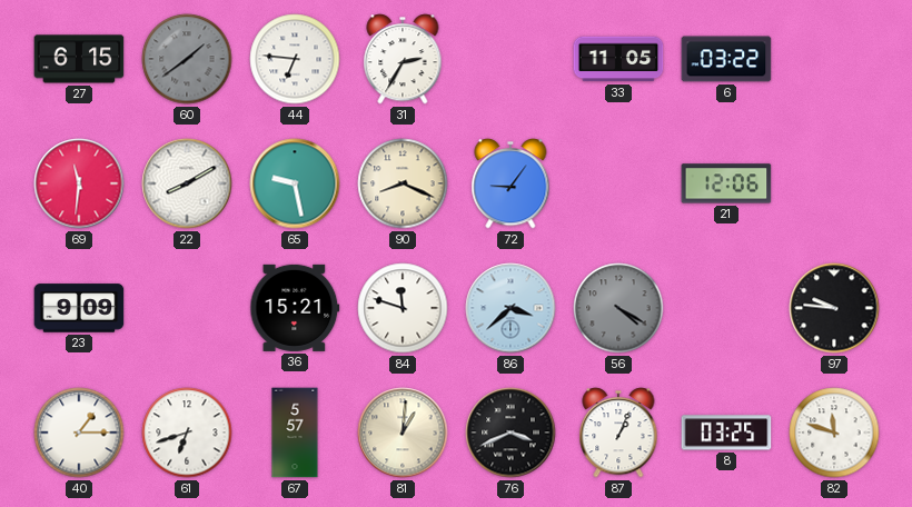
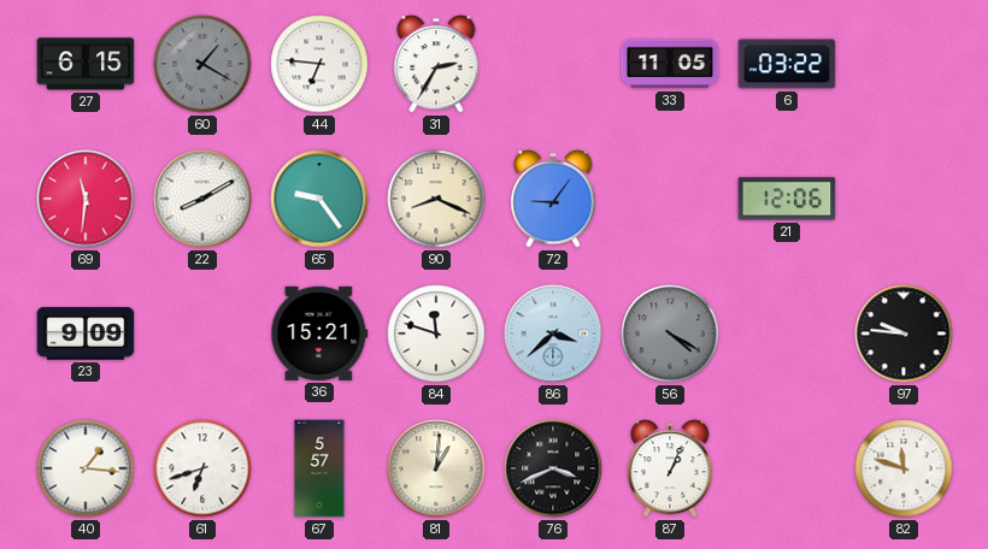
60: 1:39 -> 1:20
65: 9:28 -> 9:24
40: 1:15 -> 1:16
8: 03:25 -> none
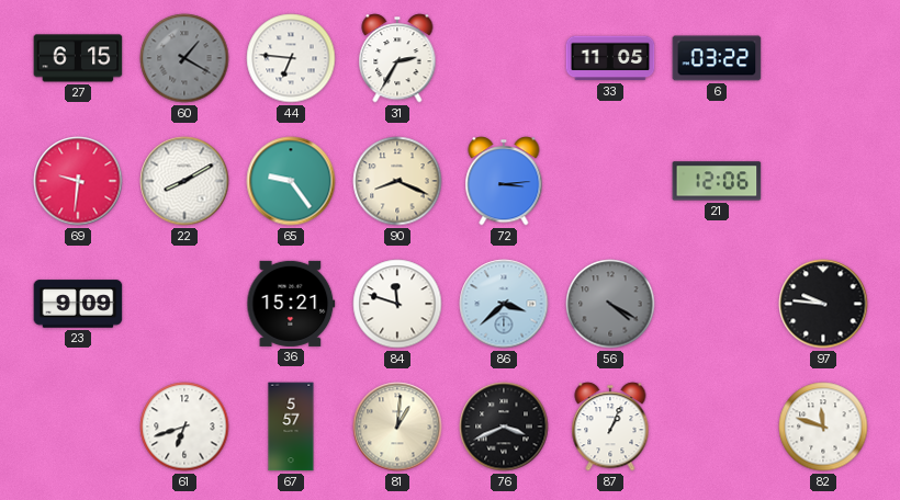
69: 11:31 -> 9:31
72: 9:06 -> 3:14
40: 1:16 -> none
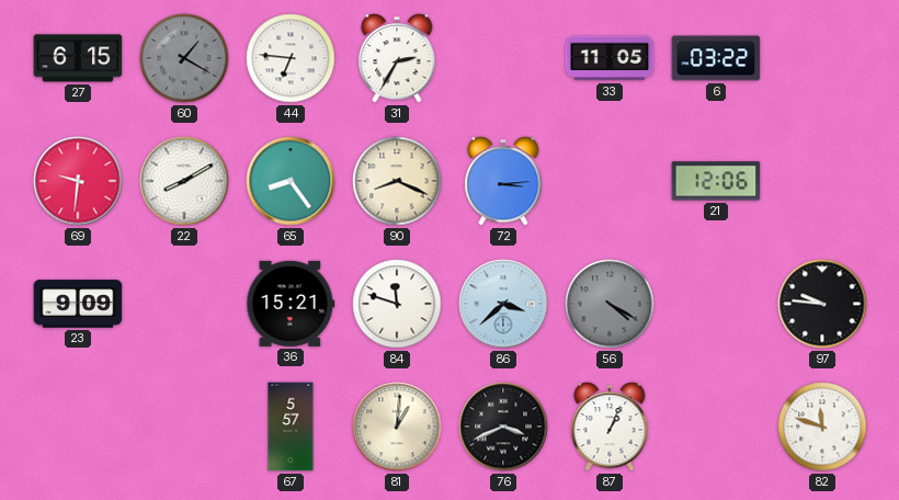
65: 9:24 -> 8:24
61: 6:42 -> none
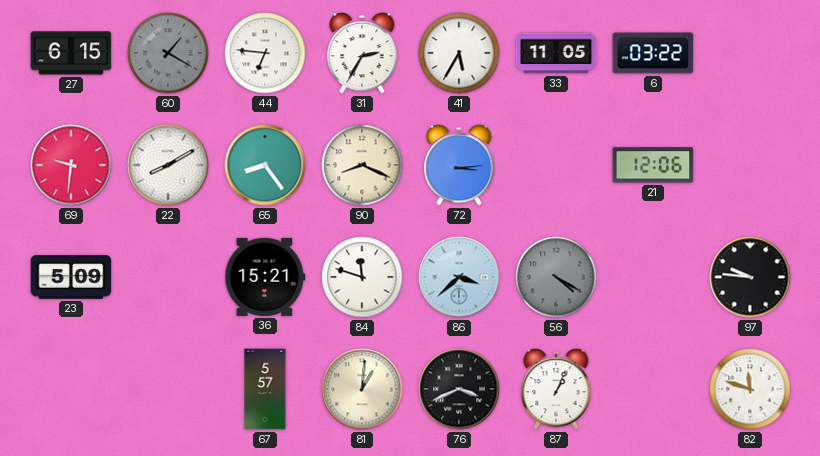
41: none -> 5:35
23: 9:09 -> 5:09
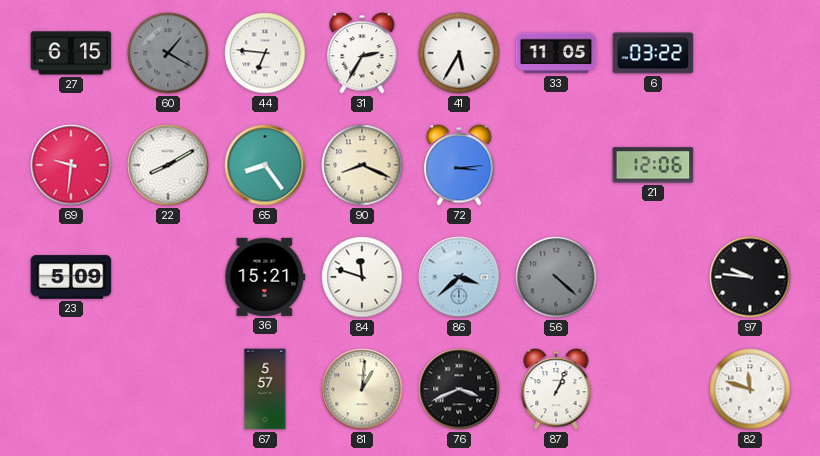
56: 4:20 -> 4:22
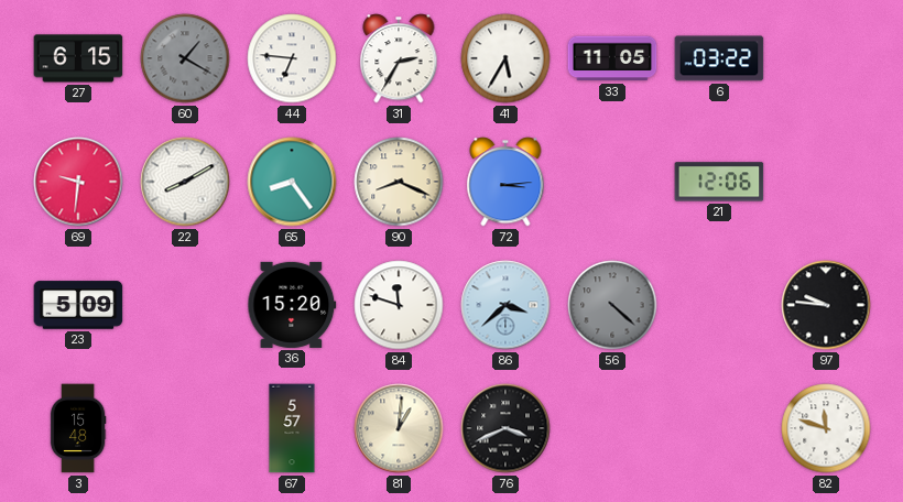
36: 15:21 -> 15:20
3: none -> 15:48
87: 1:04 -> none
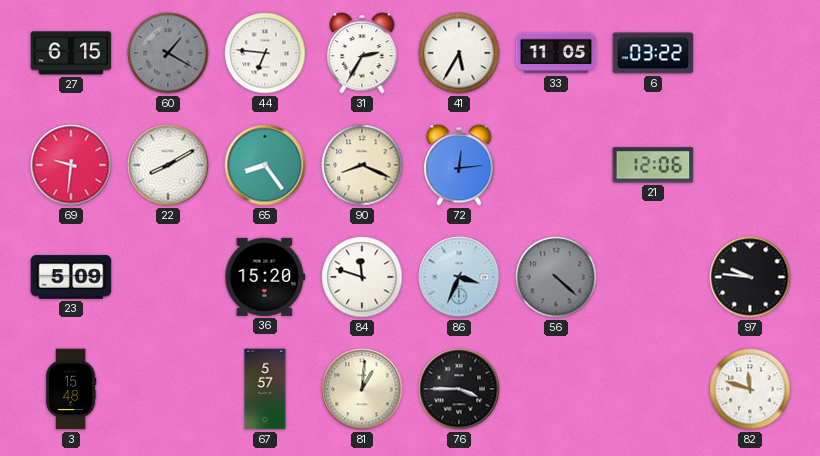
72: 3:14 -> 12:14
86: 3:38 -> 3:34
76: 3:41 -> 3:45
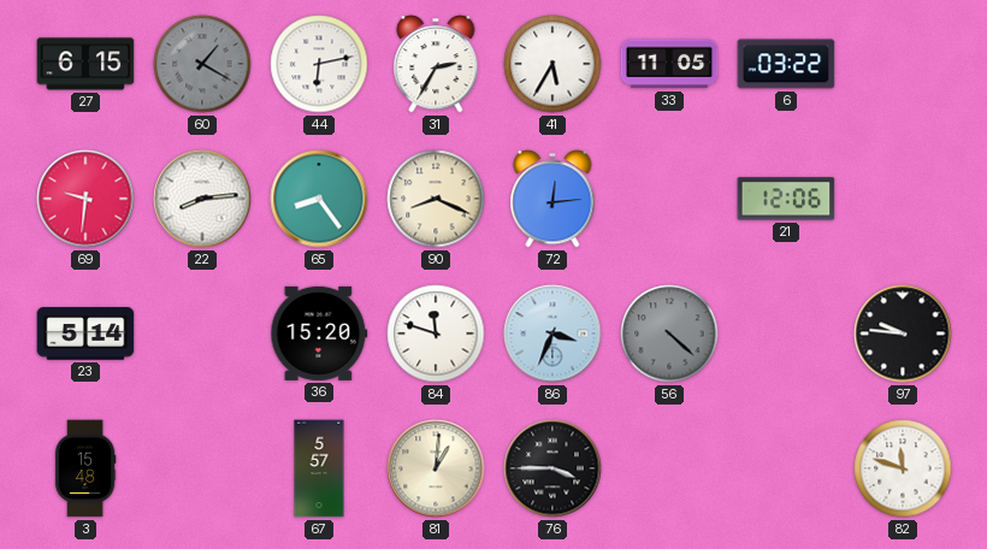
44: 6:46 -> 6:13
22: 8:10 -> 8:14
23: 5:09 -> 5:14
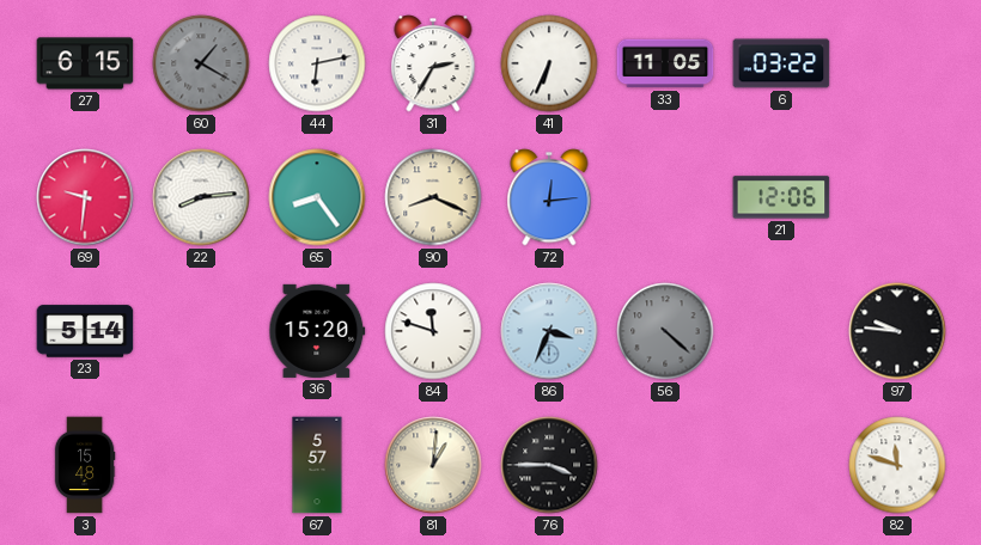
41: 5:35 -> 6:34
